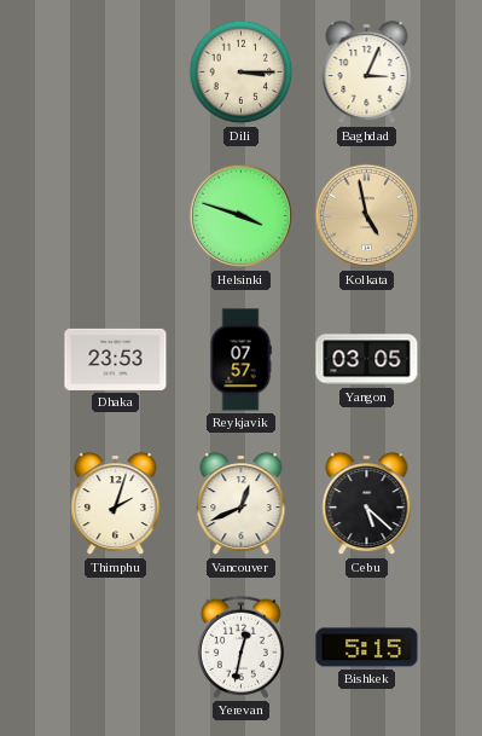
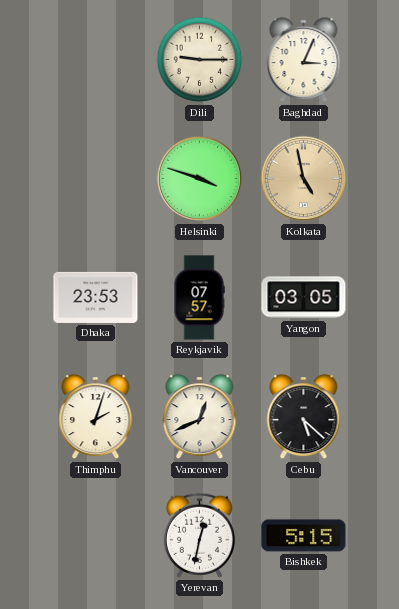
Dili: 3:15 -> 9:15
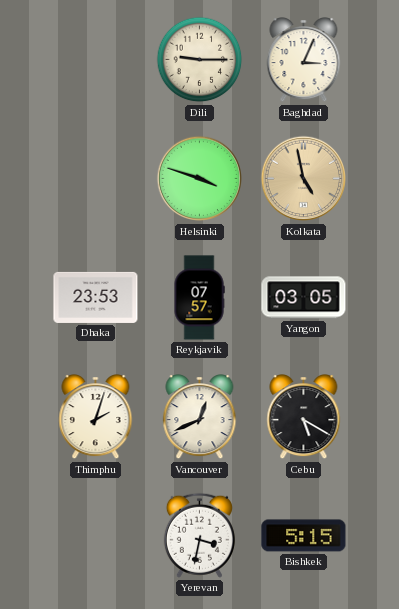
Cebu: 5:22 -> 5:20
Yerevan: 12:32 -> 3:32
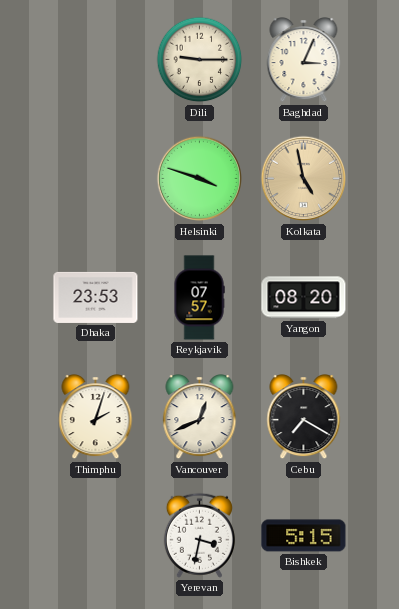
Yangon: 03:05 -> 08:20
Cebu: 5:20 -> 7:20
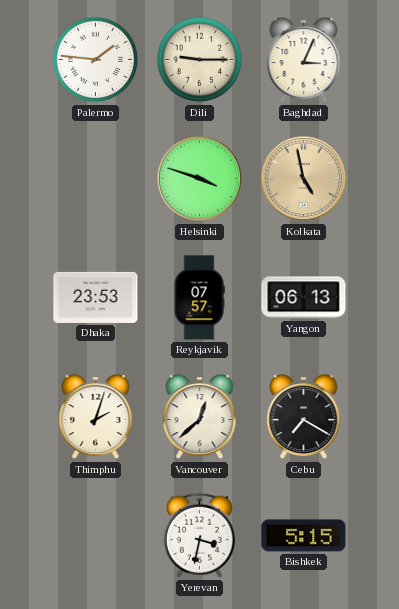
Palermo: none -> 1:46
Yangon: 08:20 -> 06:13
Vancouver: 12:41 -> 12:38
